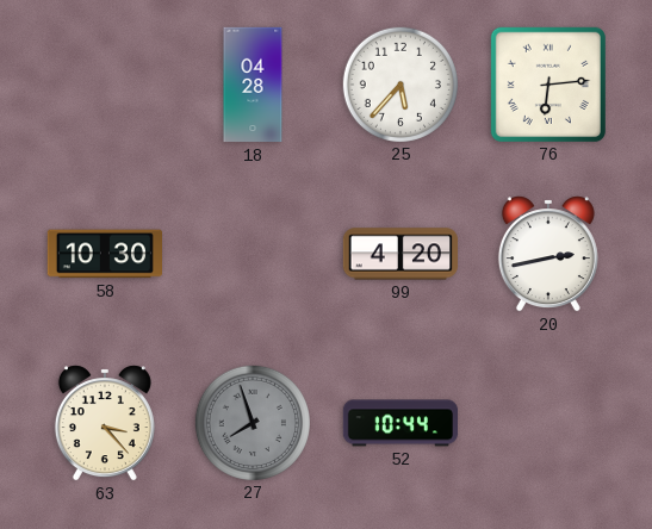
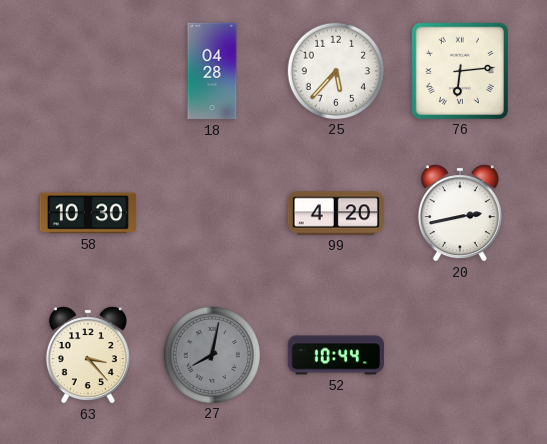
27: 7:57 -> 8:02
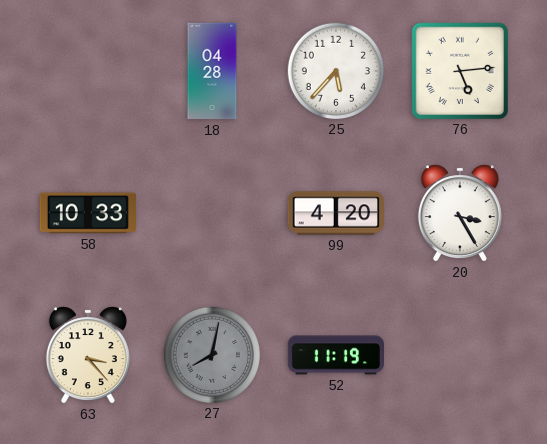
76: 6:14 -> 5:14
58: 10:30 -> 10:33
20: 2:43 -> 3:25
52: 10:44 -> 11:19
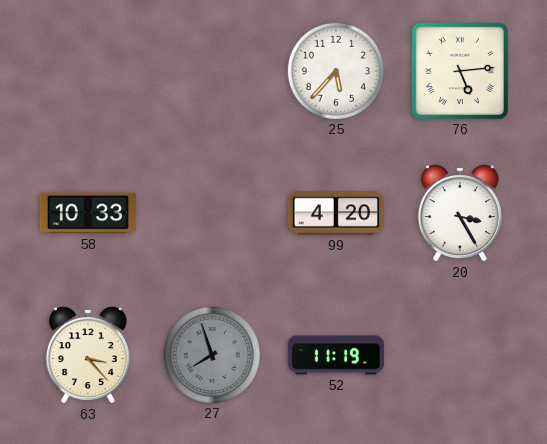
18: 04:28 -> none
27: 8:02 -> 7:57
